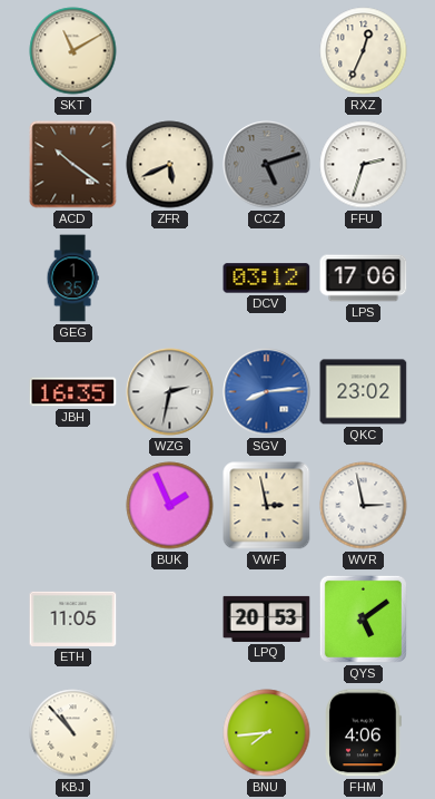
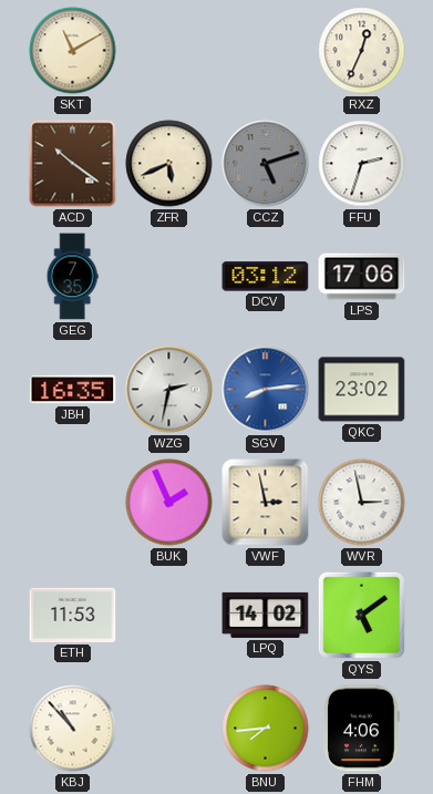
GEG: 1:35 -> 7:35
ETH: 11:05 -> 11:53
LPQ: 20:53 -> 14:02
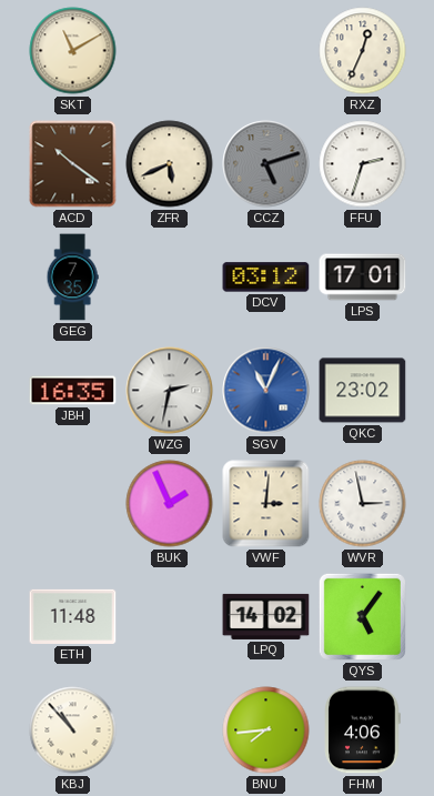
LPS: 17:06 -> 17:01
SGV: 8:14 -> 11:04
VWF: 2:58 -> 3:01
ETH: 11:53 -> 11:48
QYS: 5:09 -> 5:06
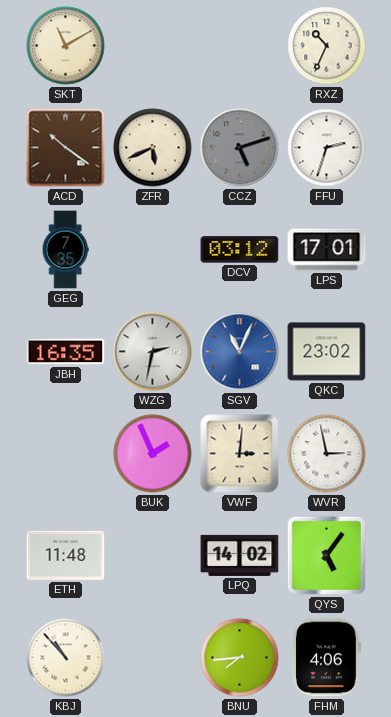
RXZ: 12:34 -> 10:34
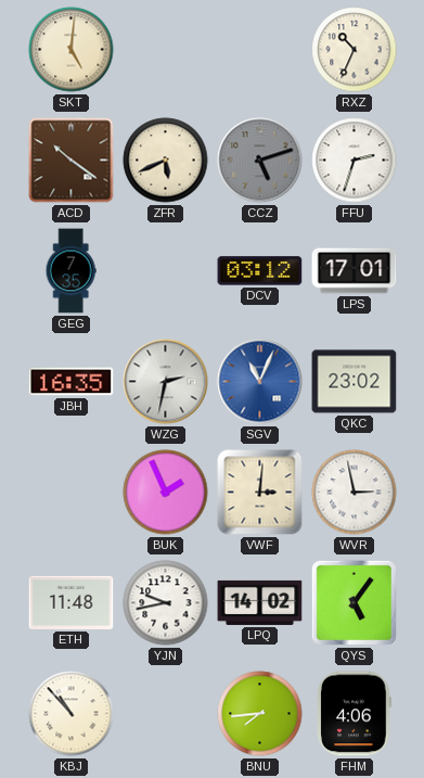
SKT: 11:10 -> 5:01
YJN: none -> 9:43
